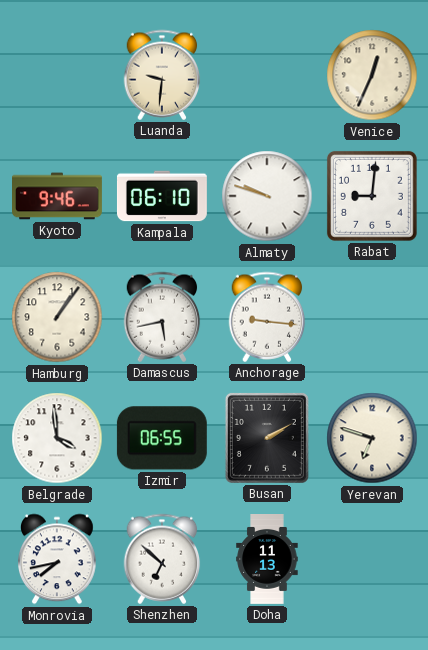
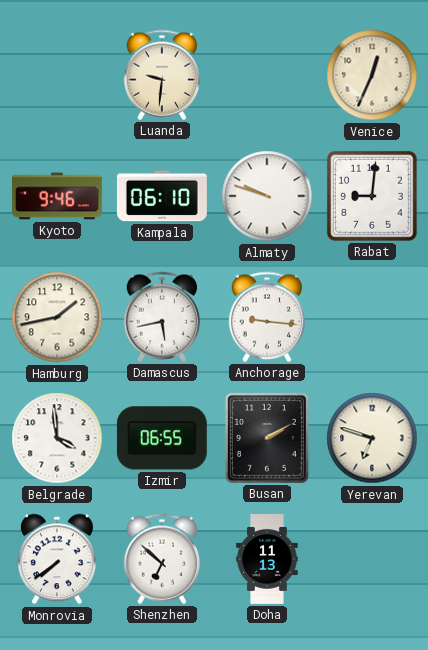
Hamburg: 1:06 -> 1:43
Monrovia: 7:43 -> 7:39
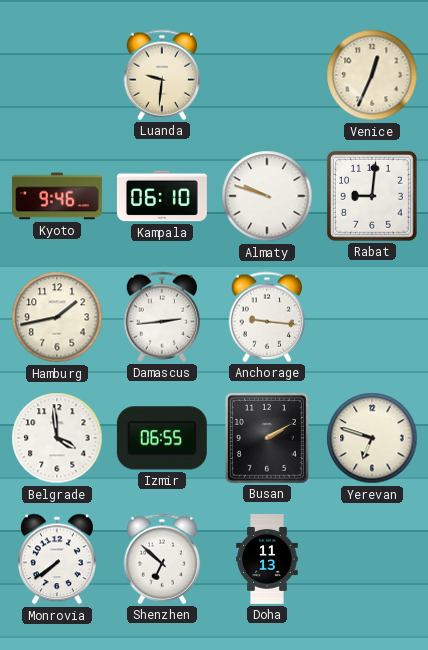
Damascus: 5:43 -> 2:44
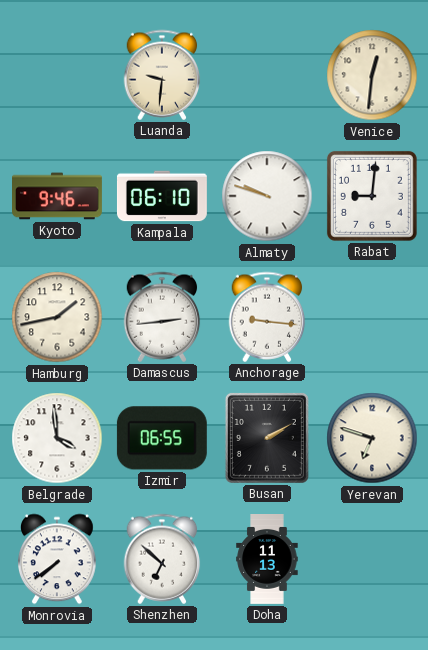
Venice: 12:34 -> 12:31
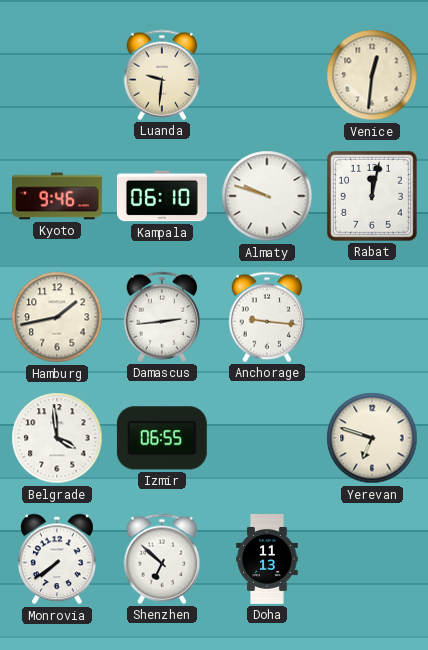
Rabat: 9:01 -> 12:02
Busan: 2:10 -> none
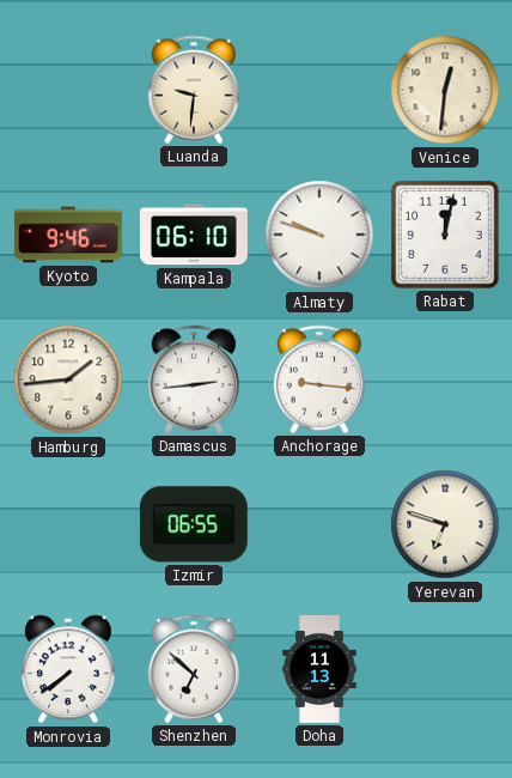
Hamburg: 1:43 -> 1:44
Belgrade: 3:59 -> none
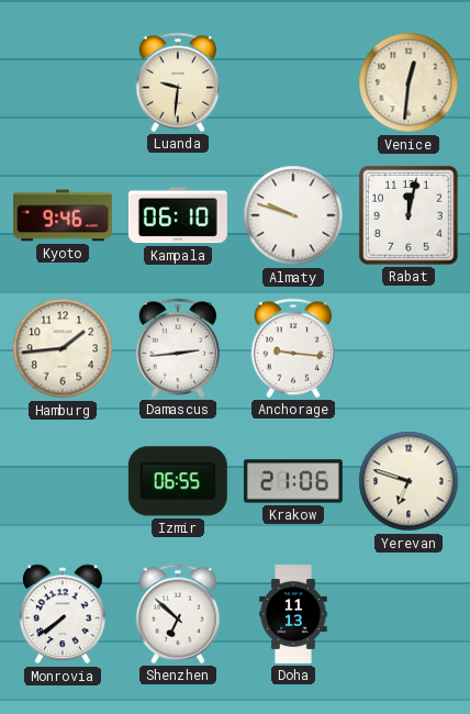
Krakow: none -> 21:06
